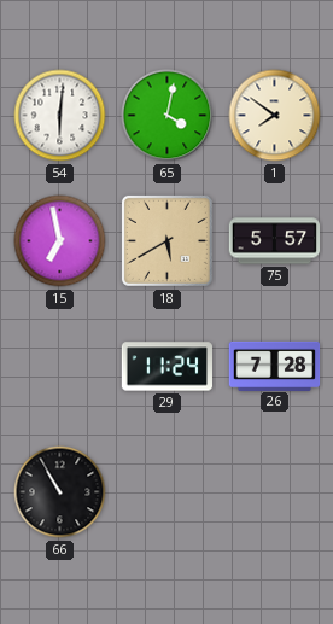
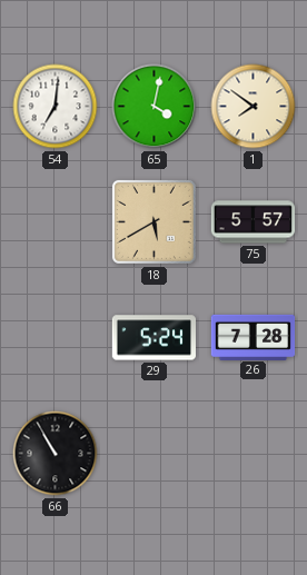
54: 6:01 -> 7:01
15: 6:58 -> none
29: 11:24 -> 5:24
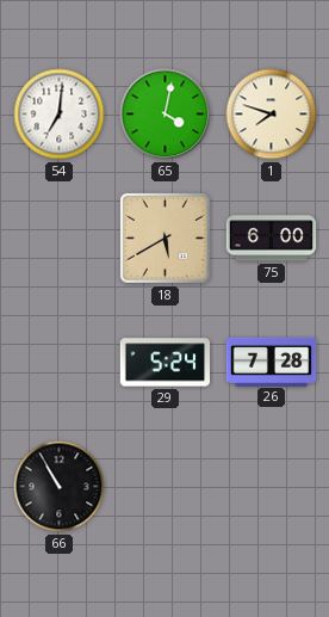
1: 7:51 -> 7:48
75: 5:57 -> 6:00
